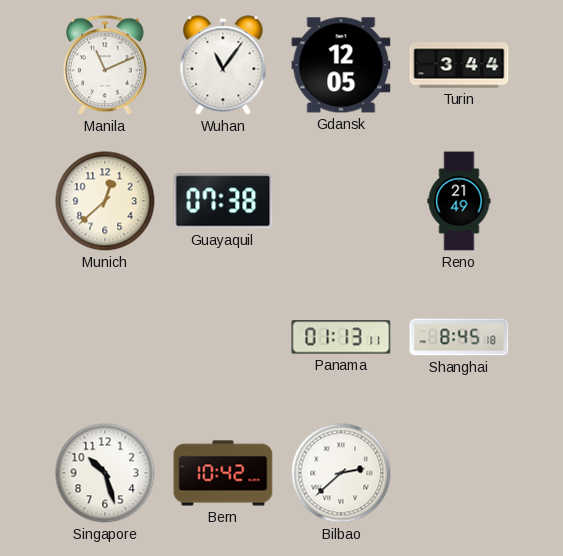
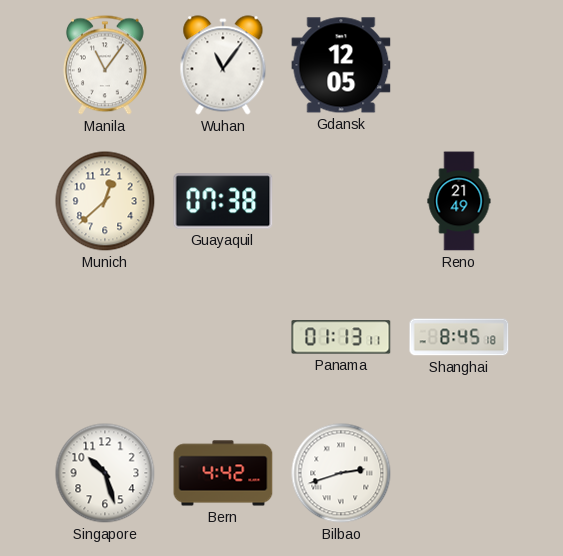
Manila: 11:11 -> 11:06
Turin: 3:44 -> none
Bern: 10:42 -> 4:42
Bilbao: 2:38 -> 2:42
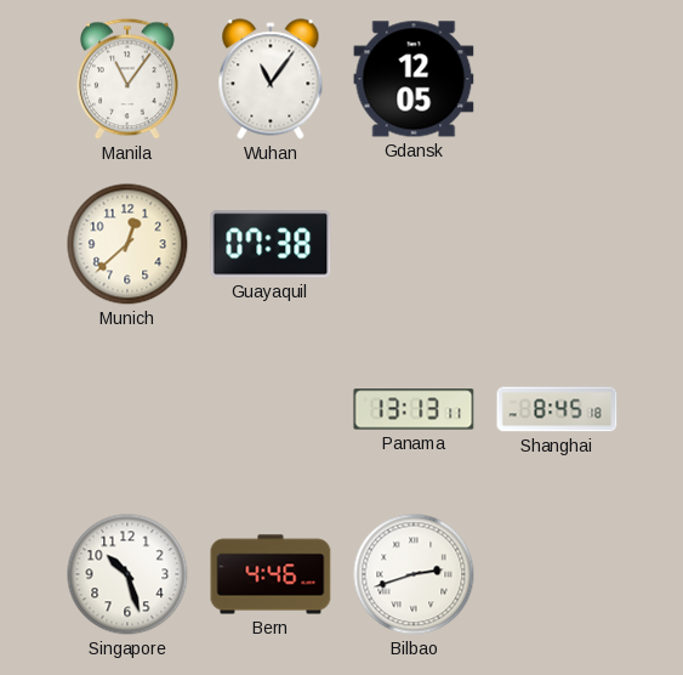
Reno: 21:49 -> none
Panama: 01:13 -> 13:13
Bern: 4:42 -> 4:46
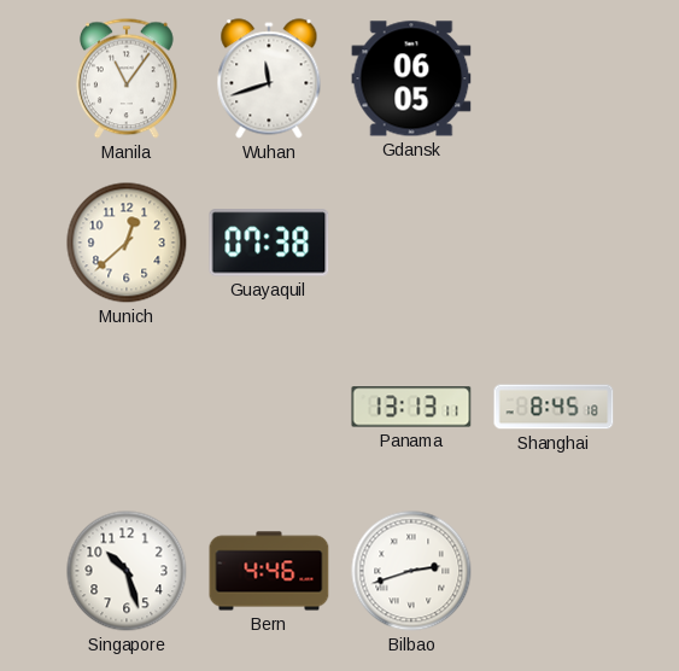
Wuhan: 11:06 -> 11:42
Gdansk: 12:05 -> 06:05
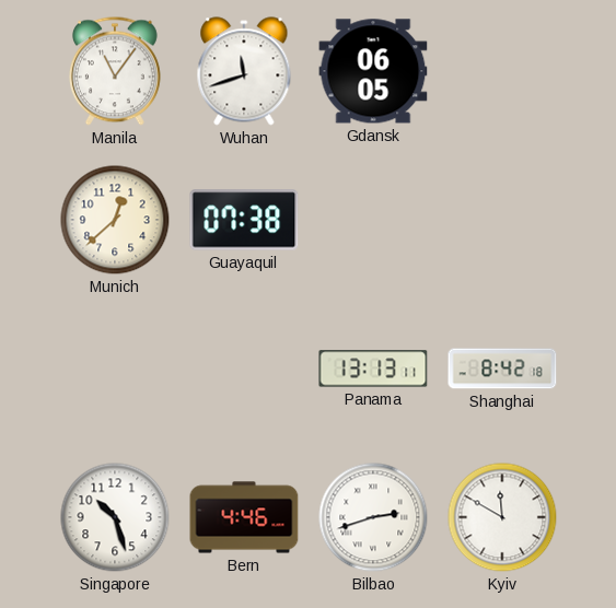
Shanghai: 8:45 -> 8:42
Kyiv: none -> 11:50
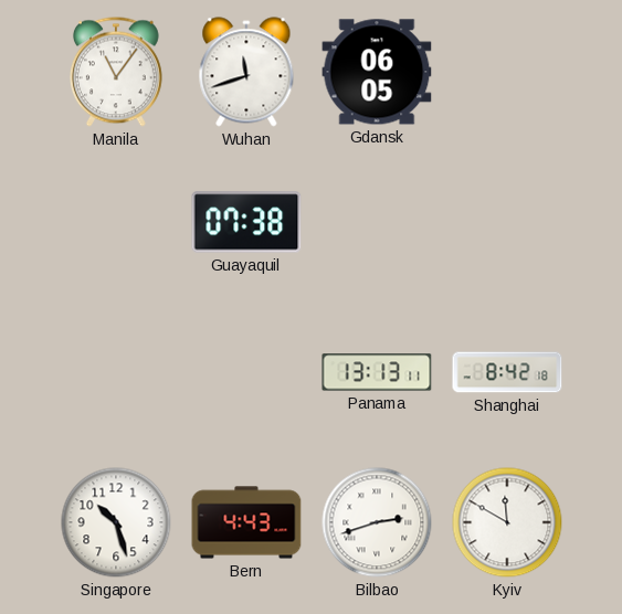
Munich: 12:38 -> none
Bern: 4:46 -> 4:43
